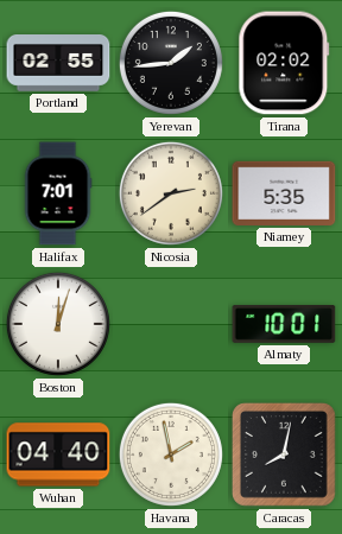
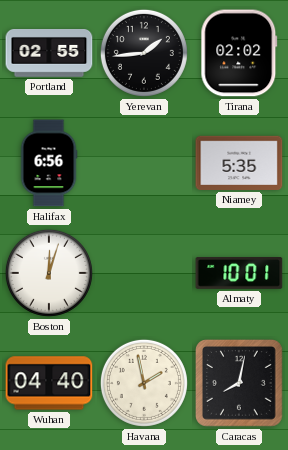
Halifax: 7:01 -> 6:56
Nicosia: 2:39 -> none
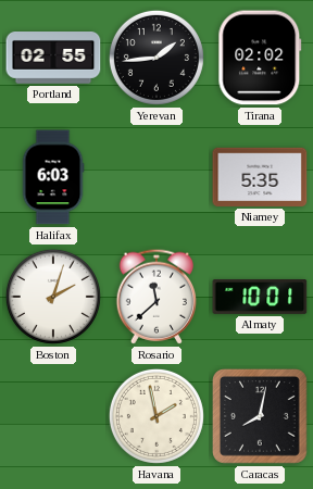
Halifax: 6:56 -> 6:03
Boston: 12:03 -> 2:03
Rosario: none -> 11:38
Wuhan: 04:40 -> none
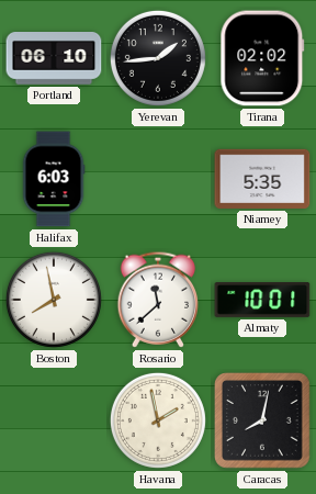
Portland: 02:55 -> 06:10
Boston: 2:03 -> 7:58
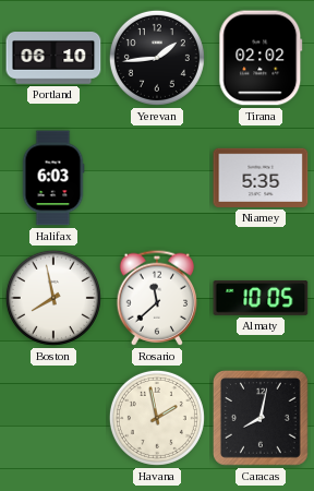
Almaty: 10:01 -> 10:05
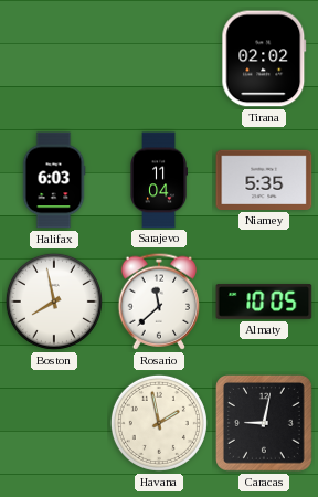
Portland: 06:10 -> none
Yerevan: 1:44 -> none
Sarajevo: none -> 11:04
Caracas: 8:02 -> 9:02
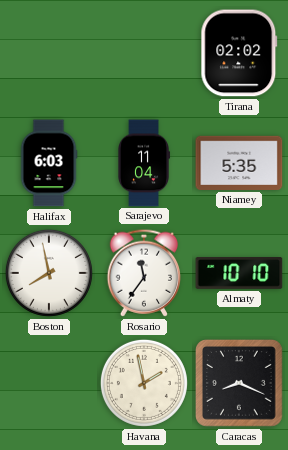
Rosario: 11:38 -> 11:36
Almaty: 10:05 -> 10:10
Caracas: 9:02 -> 8:19
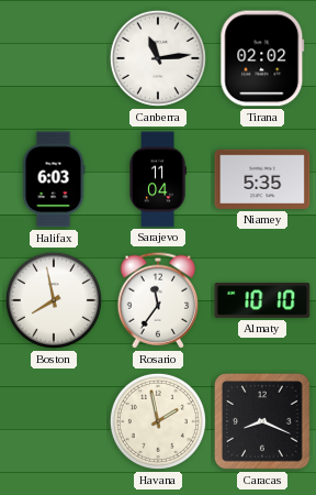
Canberra: none -> 11:14
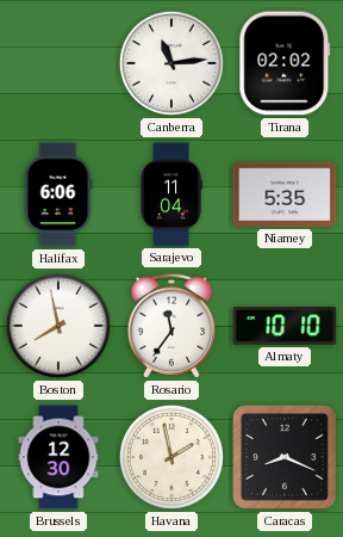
Halifax: 6:03 -> 6:06
Brussels: none -> 12:30
